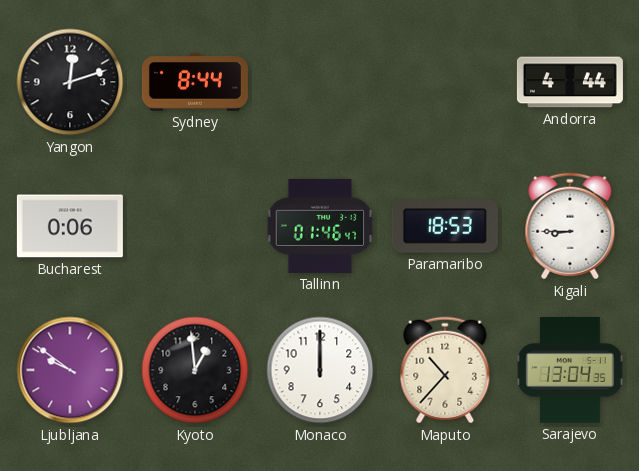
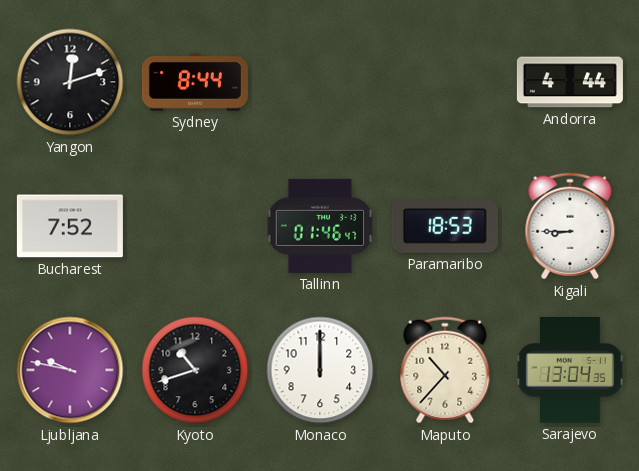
Bucharest: 0:06 -> 7:52
Ljubljana: 9:51 -> 9:47
Kyoto: 12:59 -> 10:42
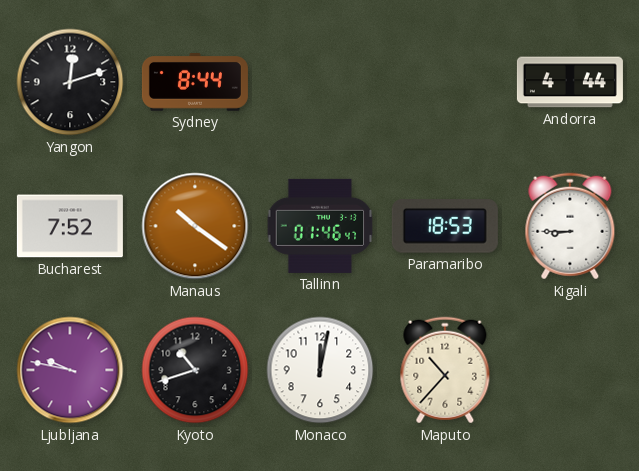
Manaus: none -> 10:21
Monaco: 12:00 -> 12:02
Sarajevo: 13:04 -> none
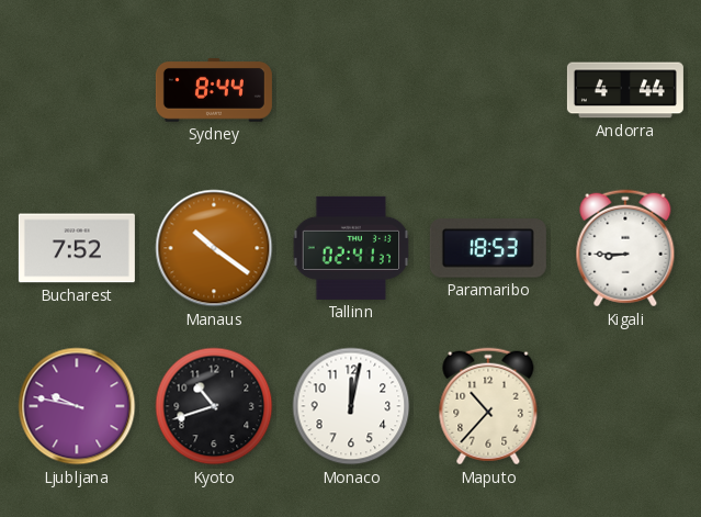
Yangon: 12:12 -> none
Tallinn: 01:46 -> 02:41
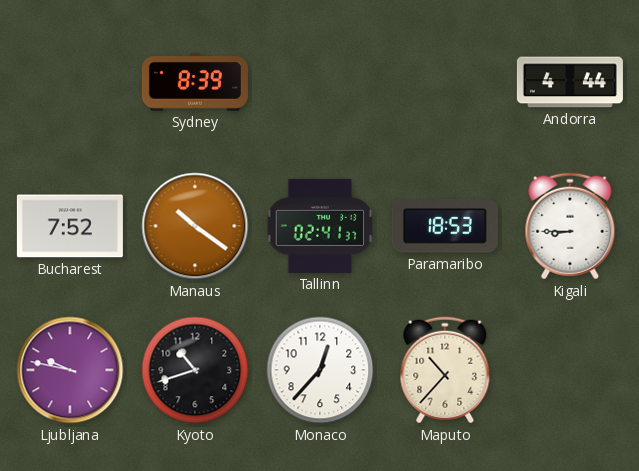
Sydney: 8:44 -> 8:39
Monaco: 12:02 -> 12:37
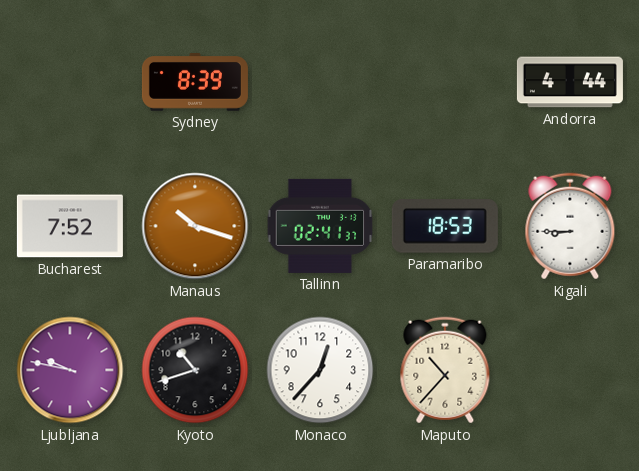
Manaus: 10:21 -> 10:18
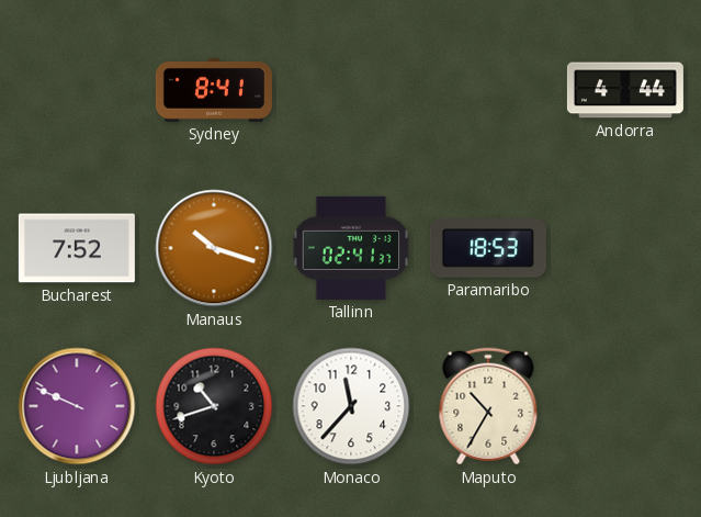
Sydney: 8:39 -> 8:41
Kigali: 8:45 -> none
Ljubljana: 9:47 -> 9:49
Monaco: 12:37 -> 11:37
Maputo: 10:37 -> 10:35
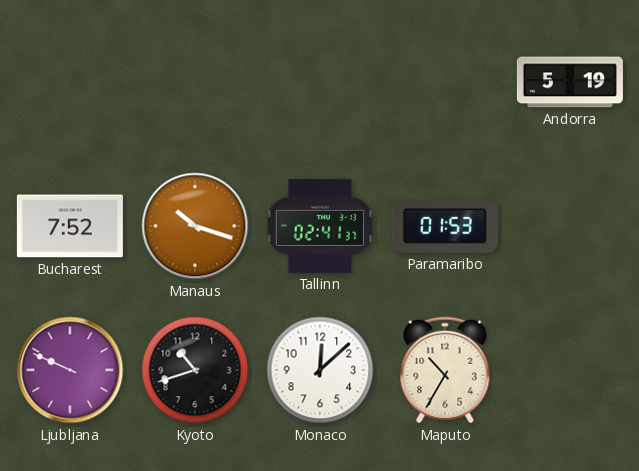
Sydney: 8:41 -> none
Andorra: 4:44 -> 5:19
Paramaribo: 18:53 -> 01:53
Monaco: 11:37 -> 12:08
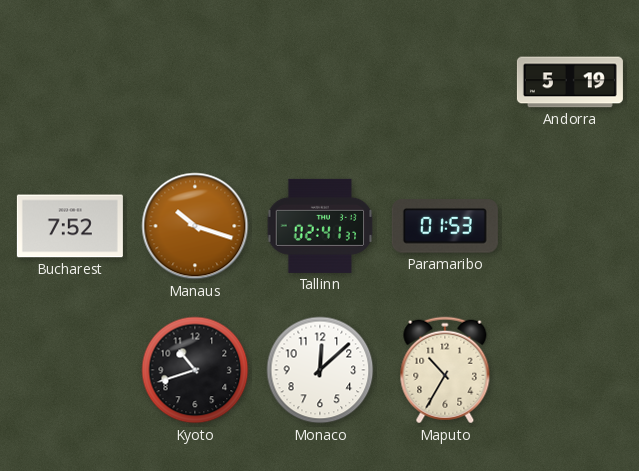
Ljubljana: 9:49 -> none
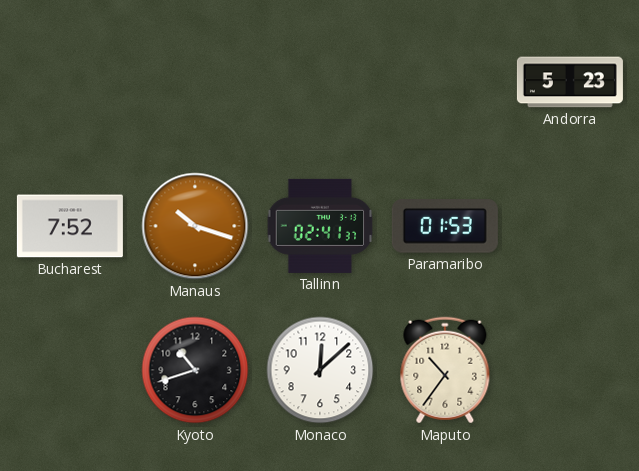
Andorra: 5:19 -> 5:23
Maputo: 10:35 -> 10:36
